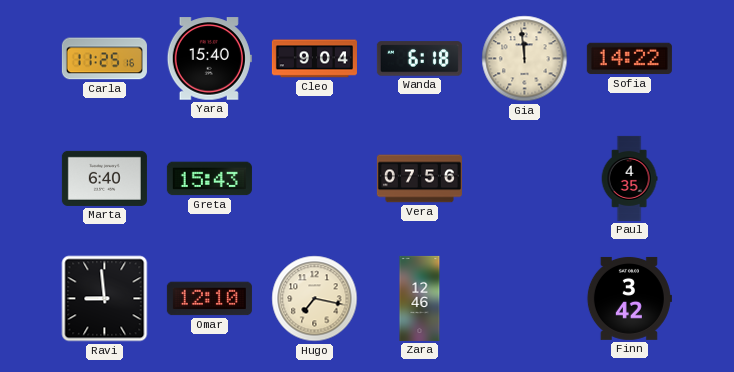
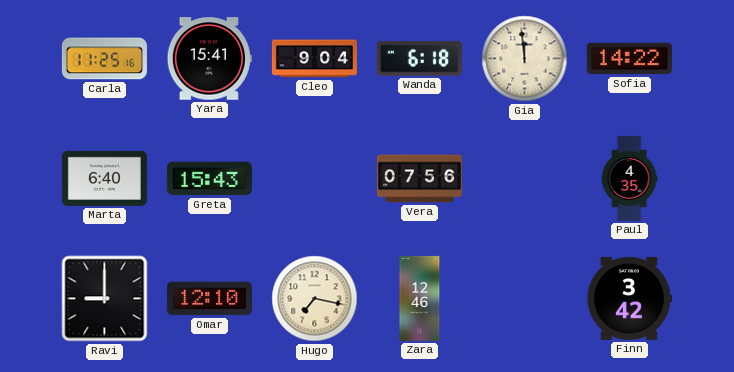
Yara: 15:40 -> 15:41
Ravi: 8:59 -> 9:00
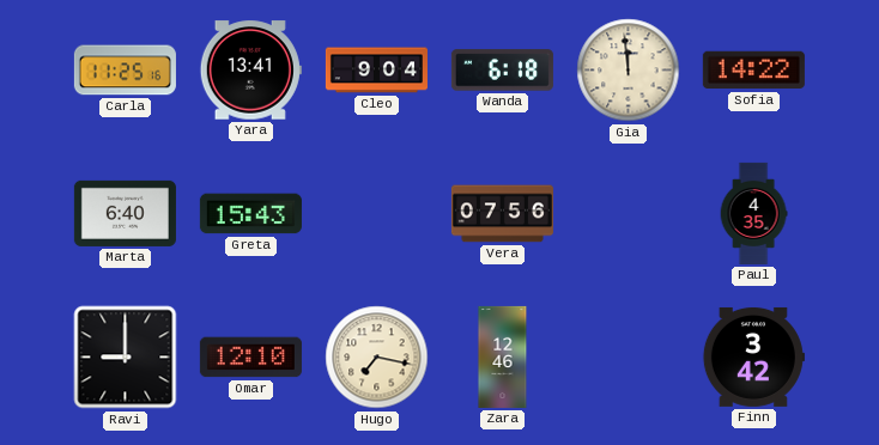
Yara: 15:41 -> 13:41
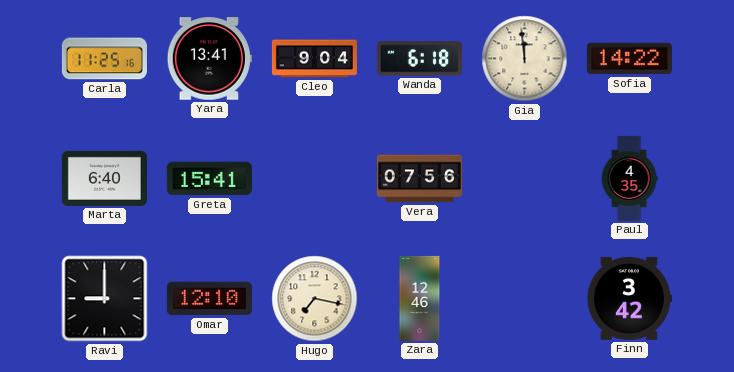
Greta: 15:43 -> 15:41
